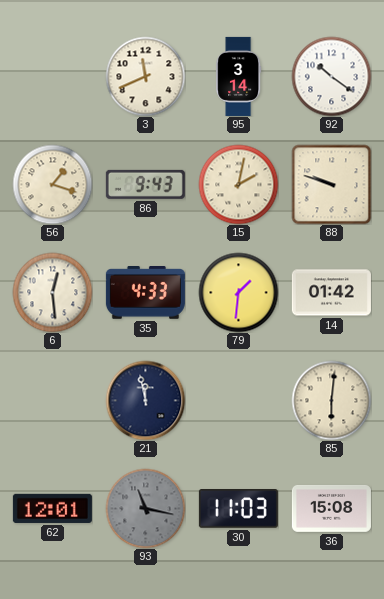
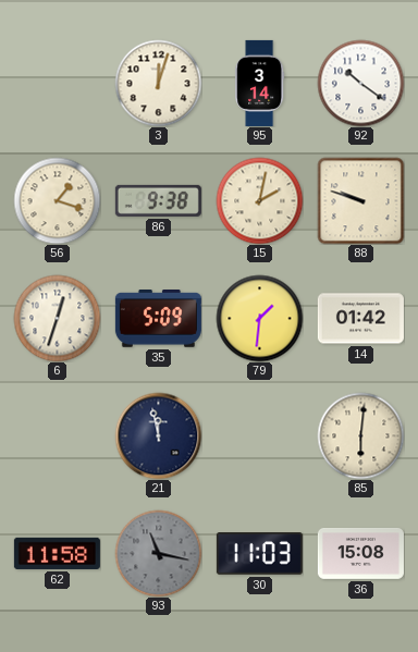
3: 11:41 -> 12:03
86: 9:43 -> 9:38
6: 12:29 -> 12:33
35: 4:33 -> 5:09
62: 12:01 -> 11:58
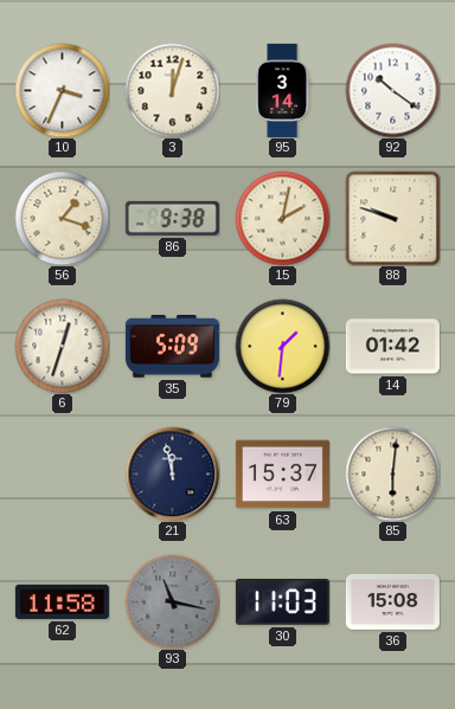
10: none -> 3:34
63: none -> 15:37
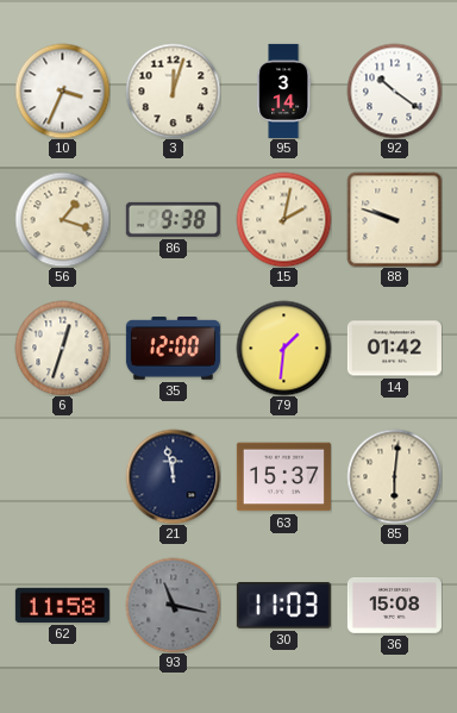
35: 5:09 -> 12:00
